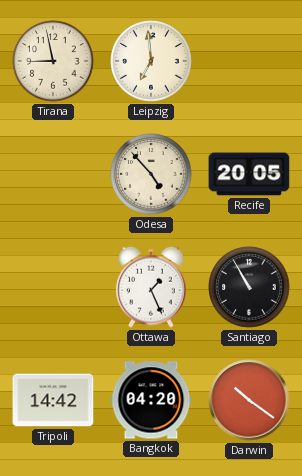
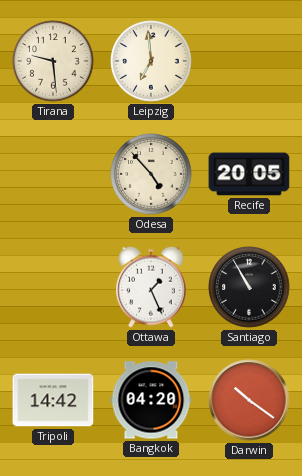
Tirana: 8:58 -> 9:29
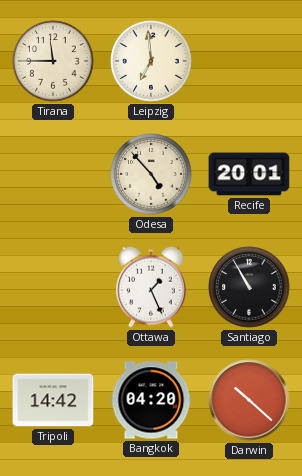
Tirana: 9:29 -> 11:45
Recife: 20:05 -> 20:01
Darwin: 10:21 -> 10:22
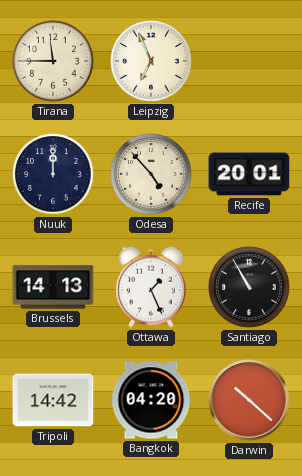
Leipzig: 6:59 -> 6:56
Nuuk: none -> 12:00
Brussels: none -> 14:13
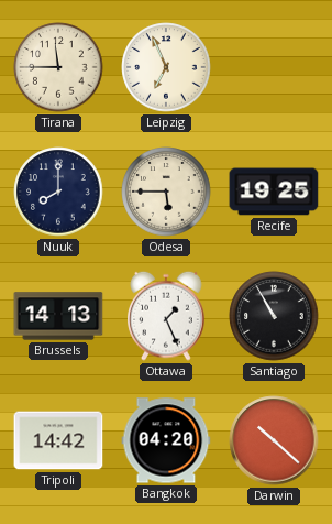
Nuuk: 12:00 -> 8:00
Odesa: 4:53 -> 5:45
Recife: 20:01 -> 19:25
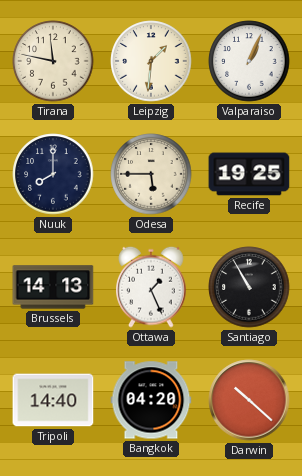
Tirana: 11:45 -> 11:47
Leipzig: 6:56 -> 1:31
Valparaiso: none -> 1:04
Tripoli: 14:42 -> 14:40
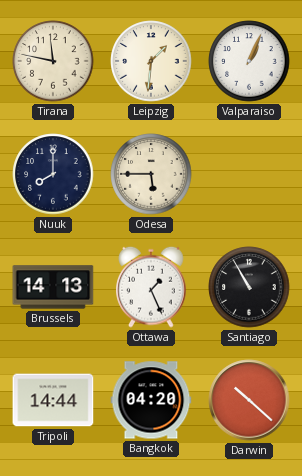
Recife: 19:25 -> none
Tripoli: 14:40 -> 14:44
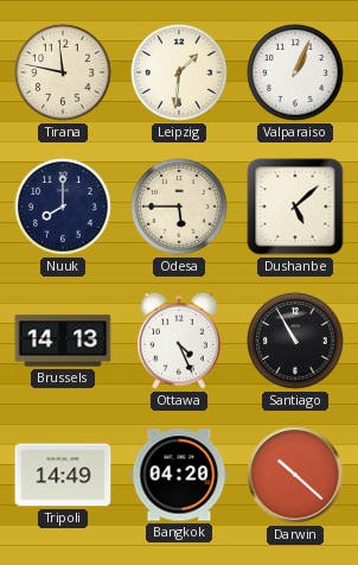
Dushanbe: none -> 5:08
Ottawa: 1:26 -> 4:26
Tripoli: 14:44 -> 14:49
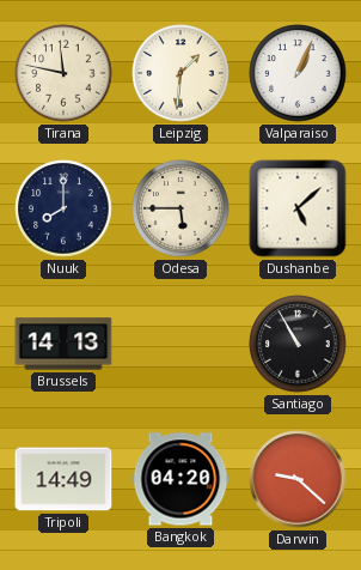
Ottawa: 4:26 -> none
Darwin: 10:22 -> 9:22
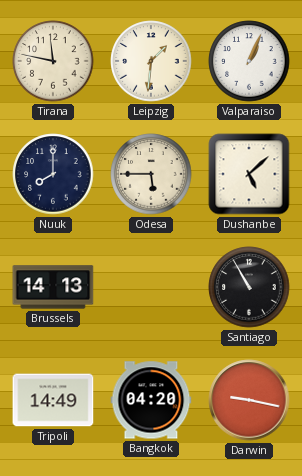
Darwin: 9:22 -> 9:17
